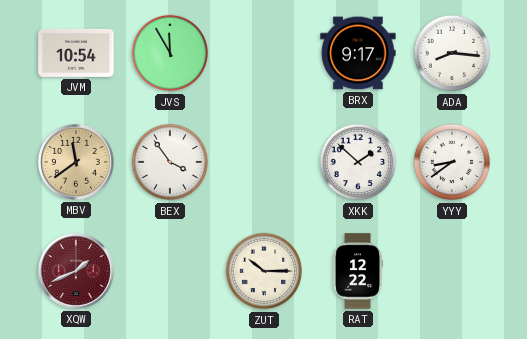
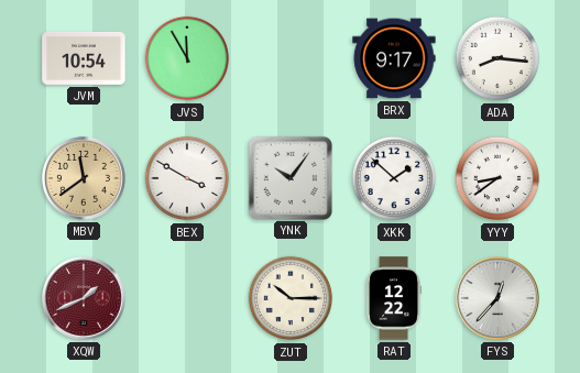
BEX: 3:54 -> 3:50
YNK: none -> 10:06
FYS: none -> 12:37
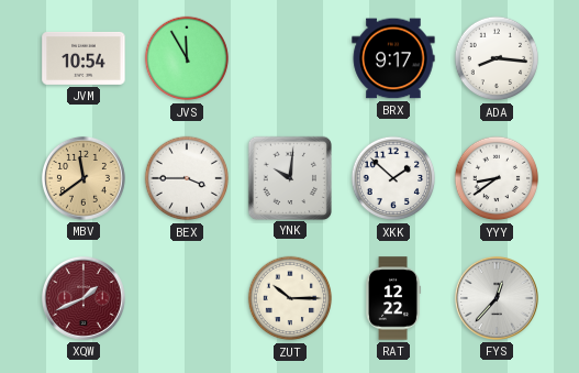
BEX: 3:50 -> 3:45
YNK: 10:06 -> 10:01
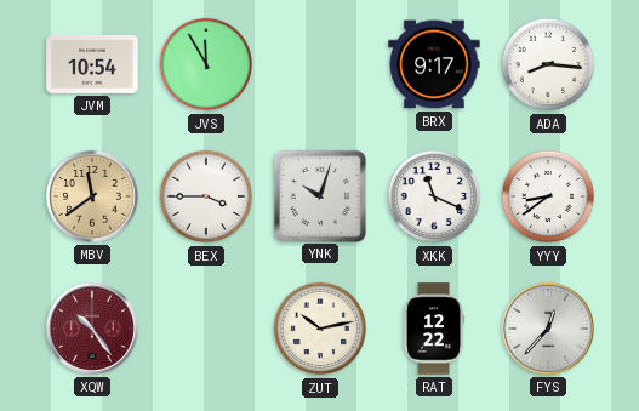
YNK: 10:01 -> 10:03
XKK: 1:52 -> 11:19
XQW: 1:41 -> 10:24
ZUT: 10:15 -> 10:13
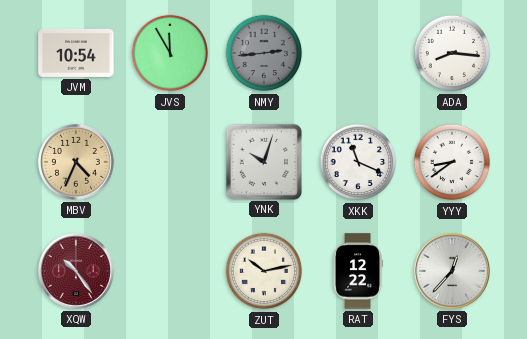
NMY: none -> 2:44
BRX: 9:17 -> none
MBV: 11:39 -> 4:34
BEX: 3:45 -> none
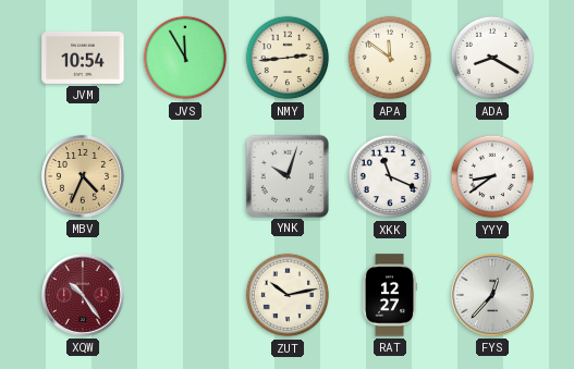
NMY dial: grey -> cream
APA: none -> 11:51
ADA: 8:16 -> 8:20
RAT: 12:22 -> 12:27
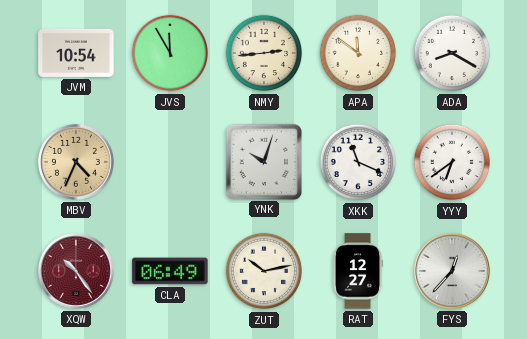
YYY: 8:39 -> 6:39
CLA: none -> 06:49
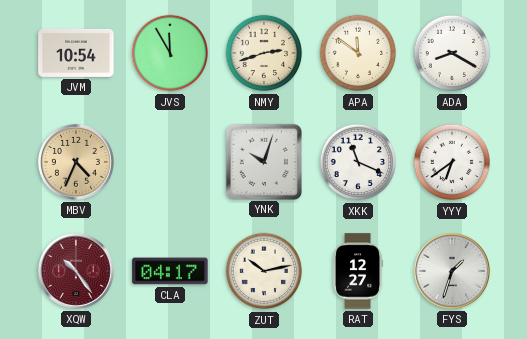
NMY: 2:44 -> 2:42
CLA: 06:49 -> 04:17
FYS: 12:37 -> 1:33
